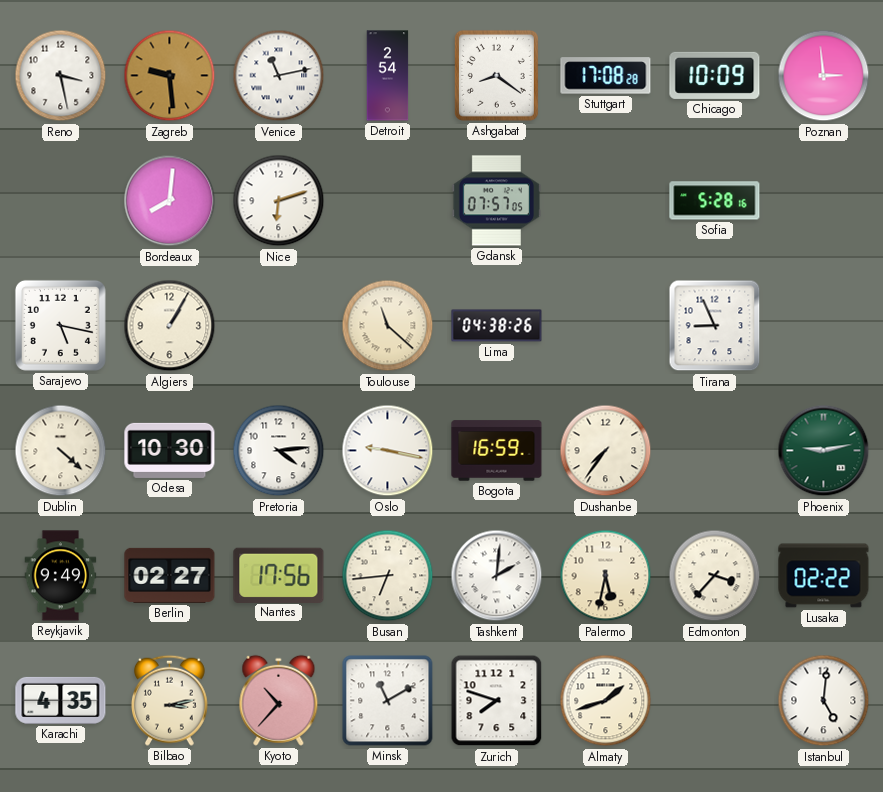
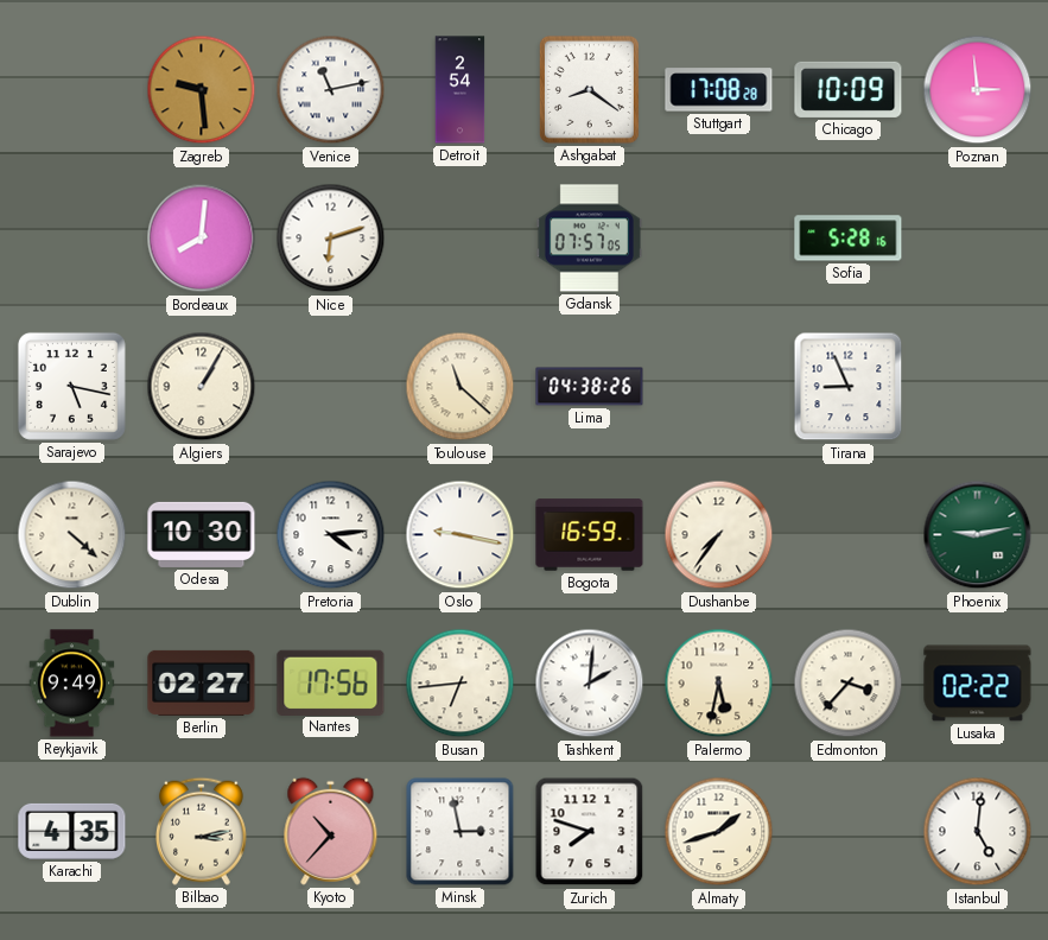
Reno: 3:28 -> none
Minsk: 11:10 -> 2:58
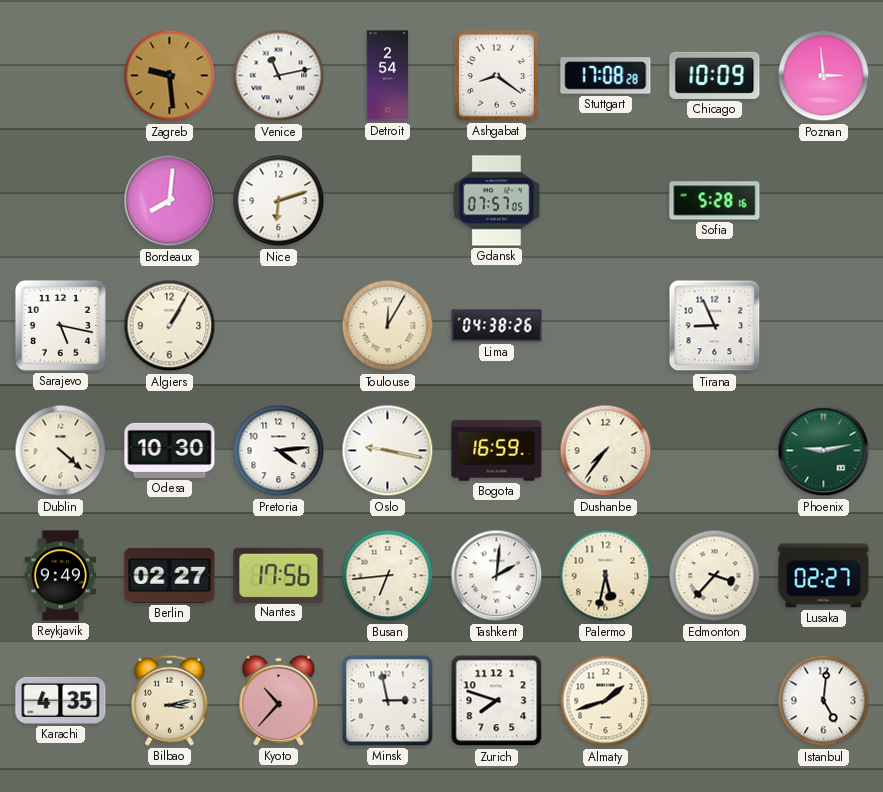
Toulouse: 11:22 -> 12:05
Lusaka: 02:22 -> 02:27
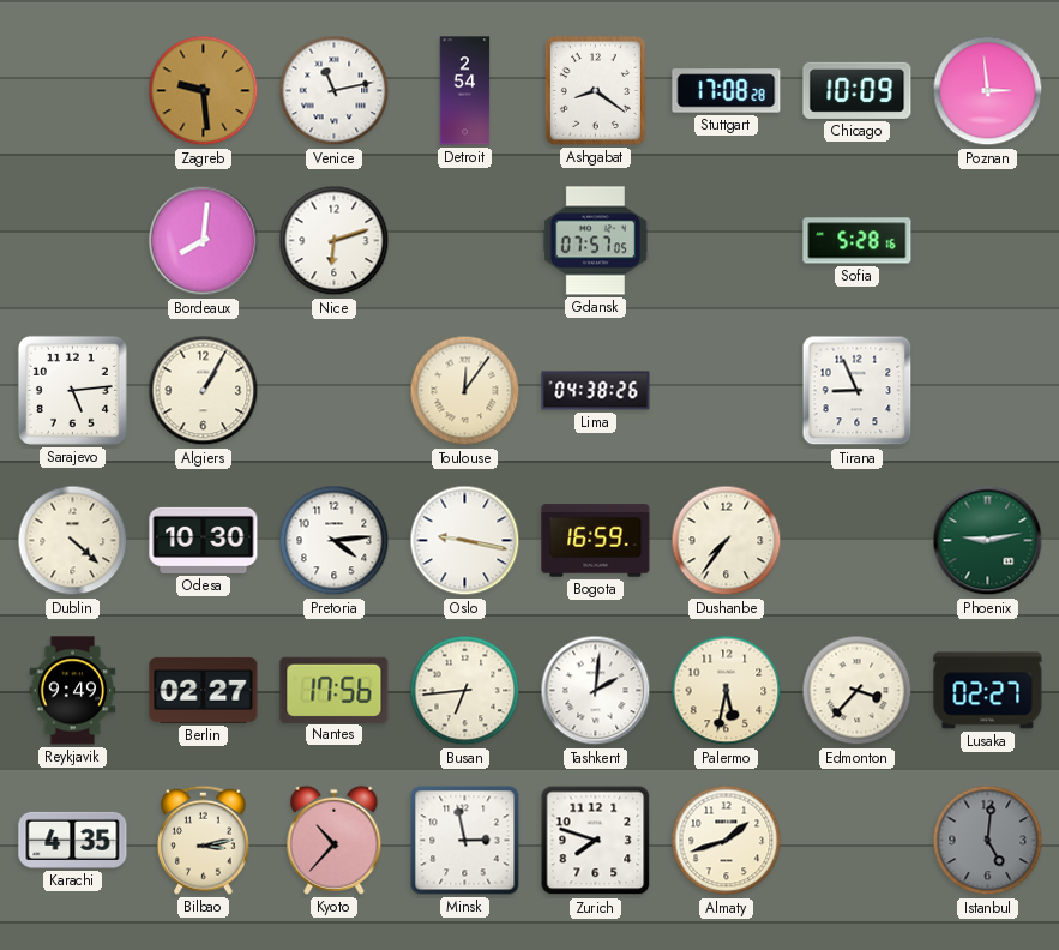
Sarajevo: 5:17 -> 5:14
Toulouse: 12:05 -> 12:06
Istanbul dial: white -> grey
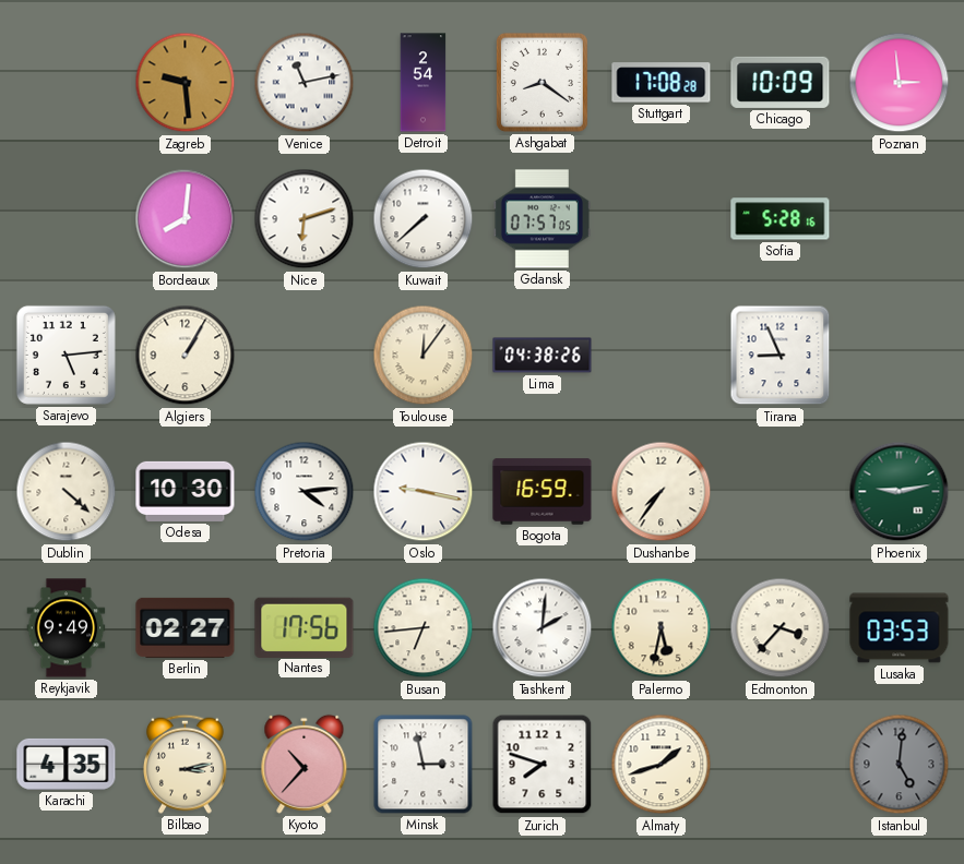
Kuwait: none -> 7:38
Lusaka: 02:27 -> 03:53
